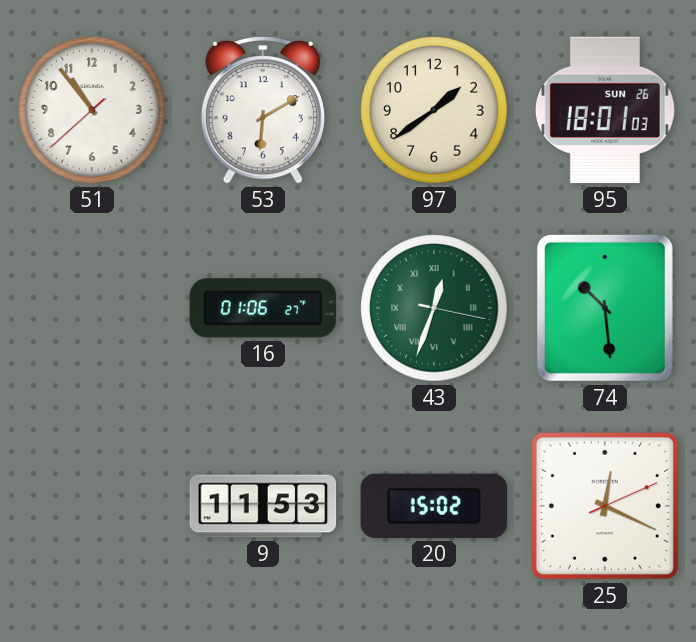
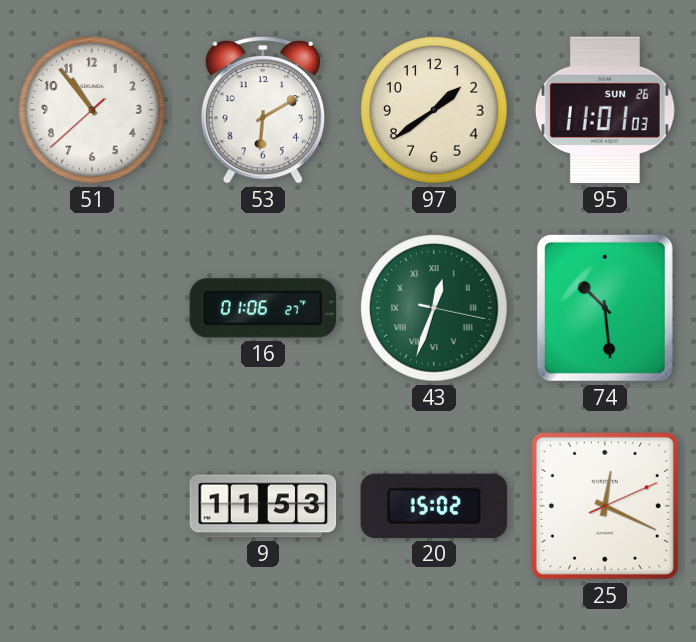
95: 18:01 -> 11:01
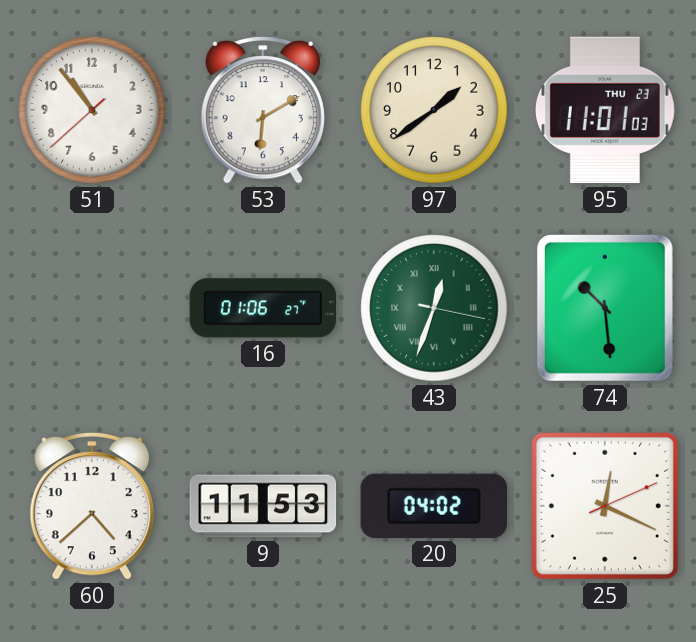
95 date: SUN 26 -> THU 23
60: none -> 4:38
20: 15:02 -> 04:02
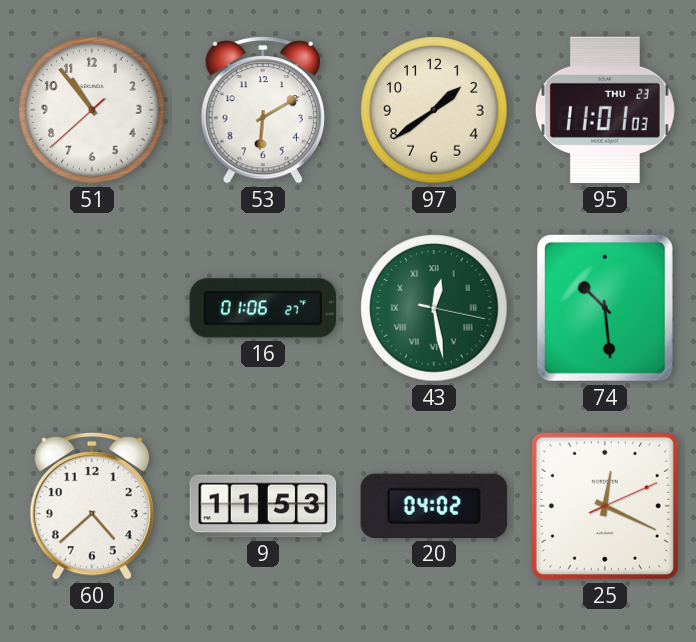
43: 12:33 -> 12:28
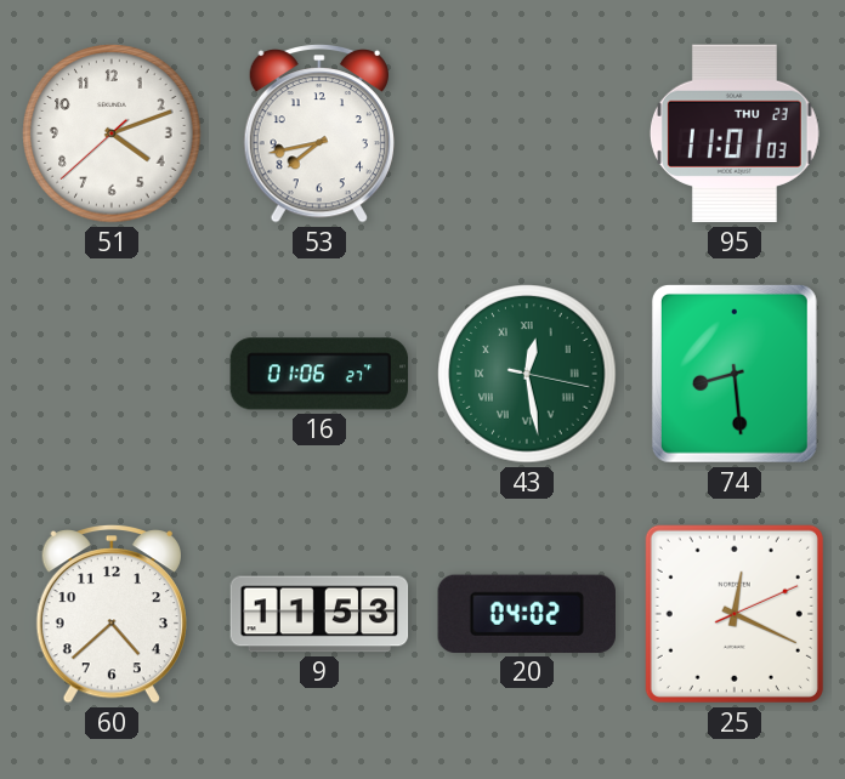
51: 10:53 -> 4:11
53: 6:10 -> 7:43
97: 1:39 -> none
74: 10:29 -> 8:29
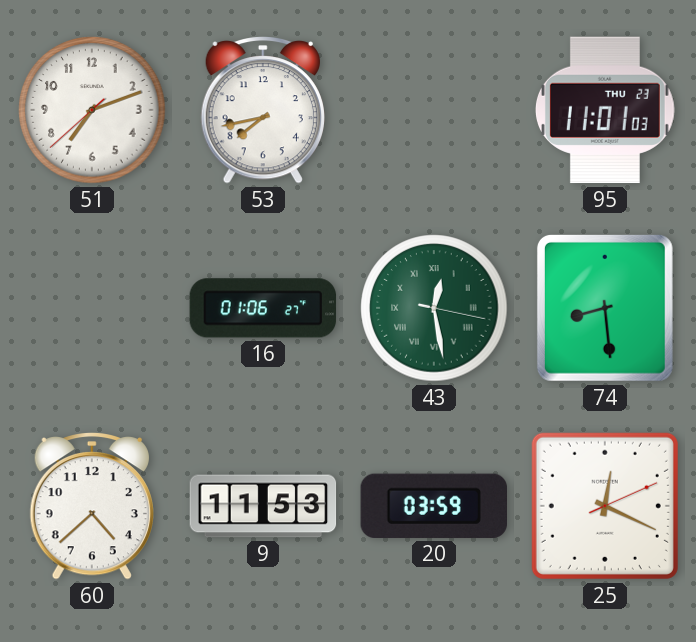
51: 4:11 -> 7:11
20: 04:02 -> 03:59
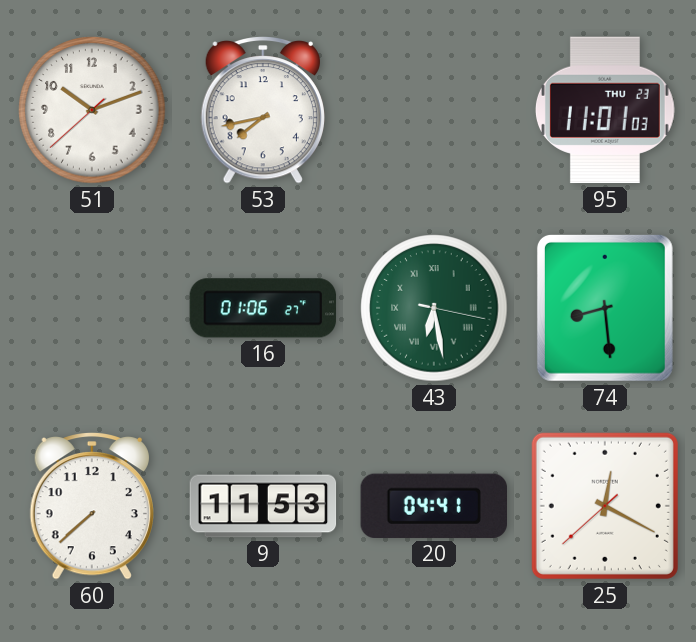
51: 7:11 -> 10:11
43: 12:28 -> 6:28
60: 4:38 -> 7:38
20: 03:59 -> 04:41
25: 12:19:11 -> 12:19:38
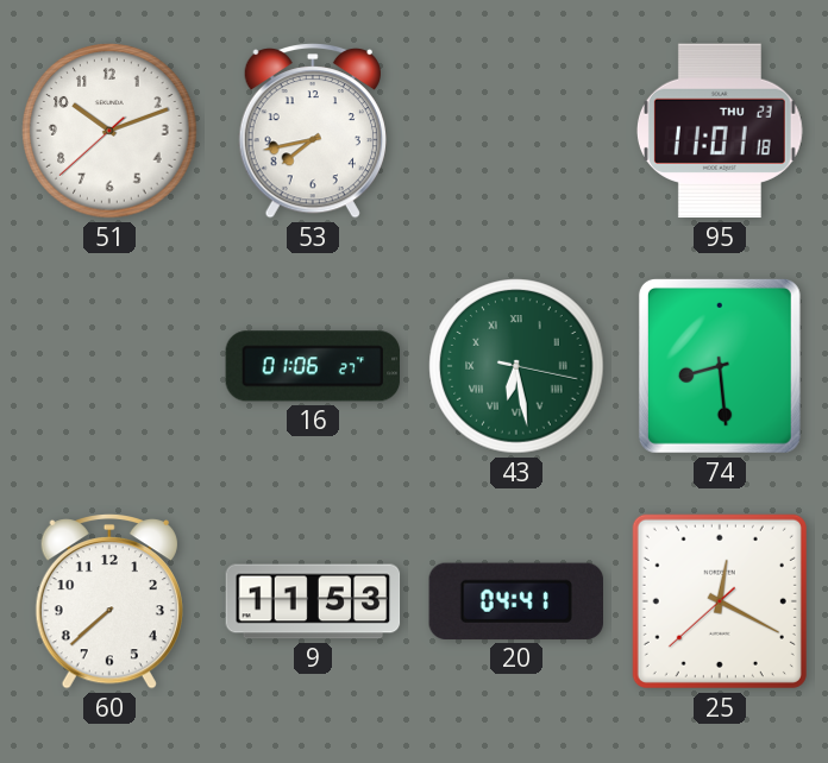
95: 11:01:03 -> 11:01:18
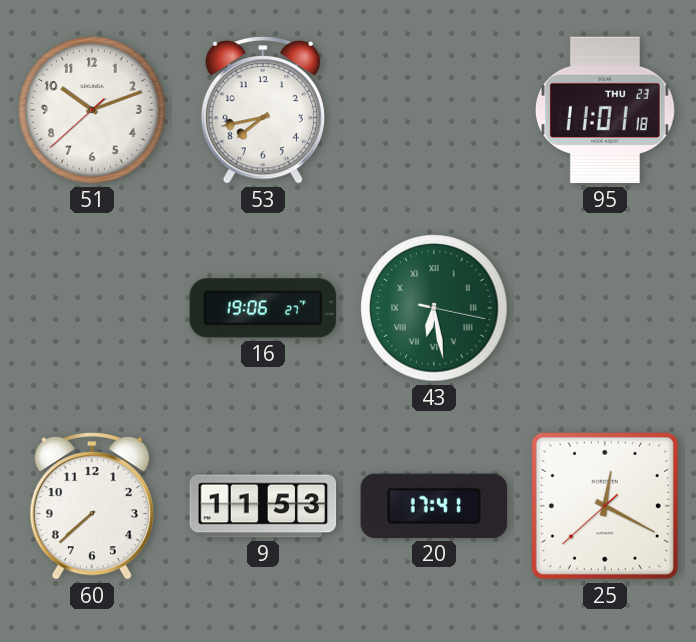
16: 01:06 -> 19:06
74: 8:29 -> none
20: 04:41 -> 17:41
